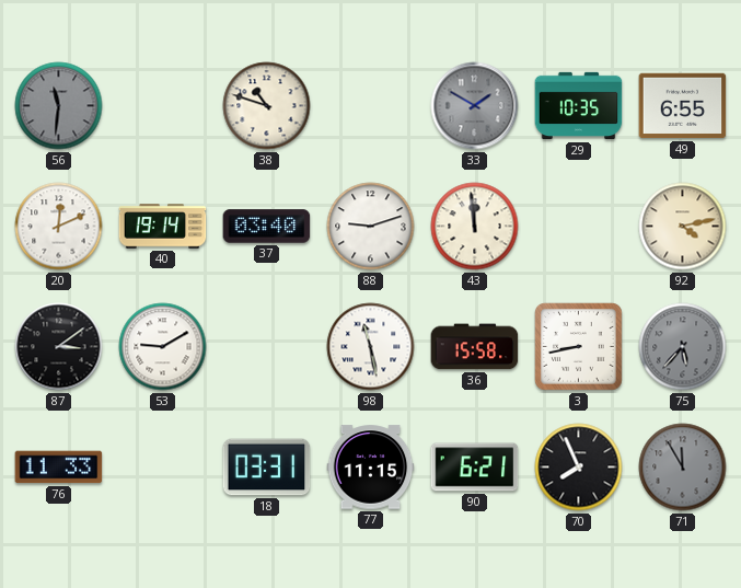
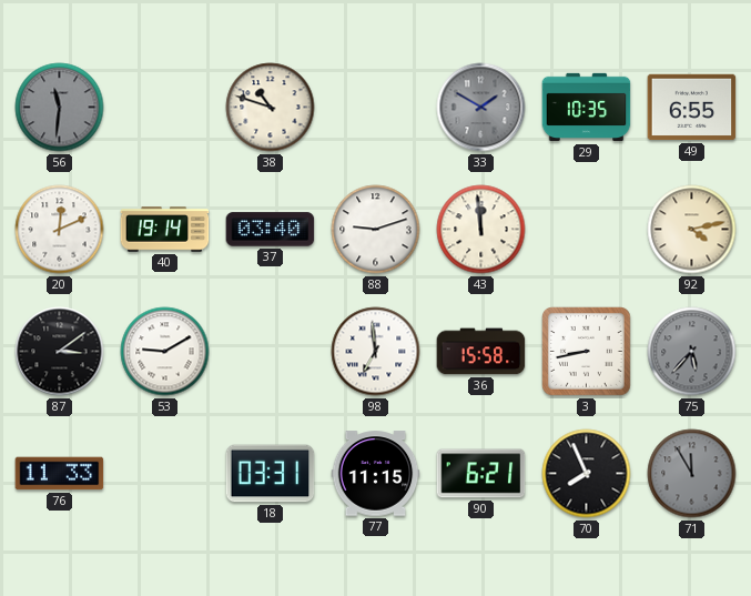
98: 11:28 -> 6:59
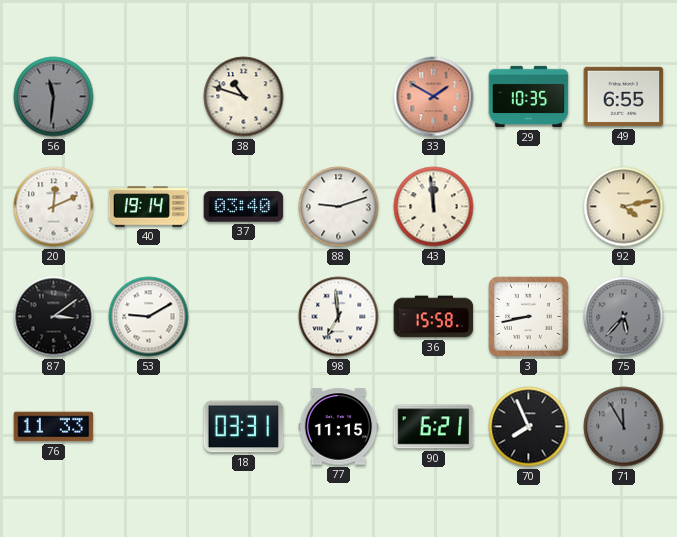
33 dial: grey -> salmon
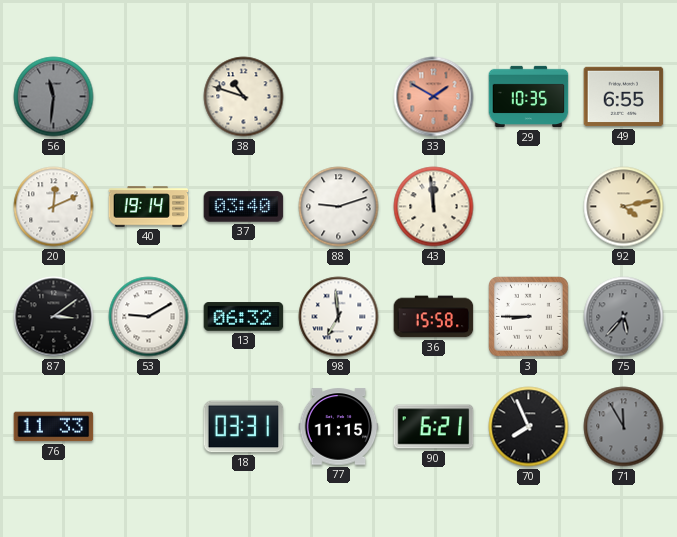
13: none -> 06:32
3: 8:43 -> 8:45
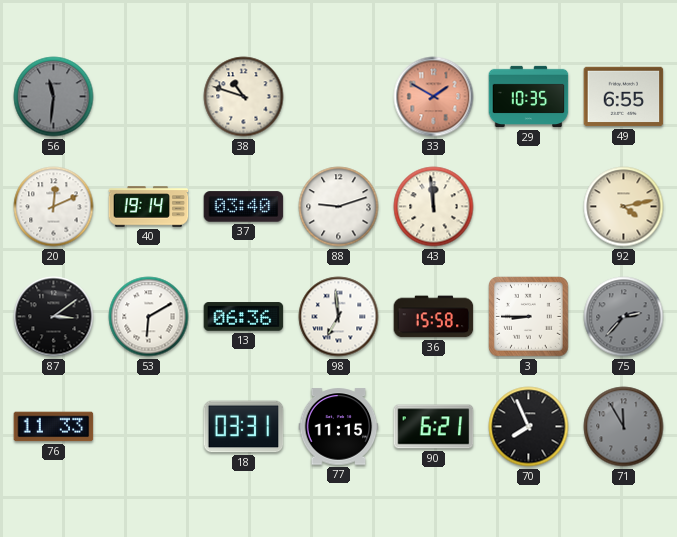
53: 9:10 -> 6:10
13: 06:32 -> 06:36
75: 5:37 -> 2:37
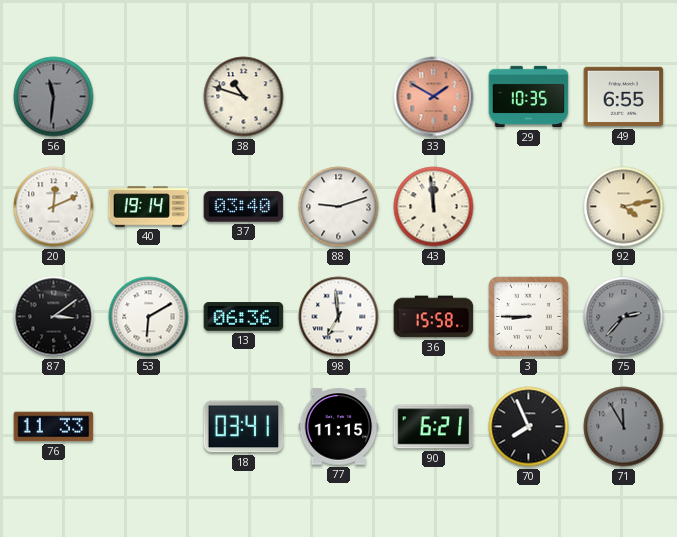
18: 03:31 -> 03:41
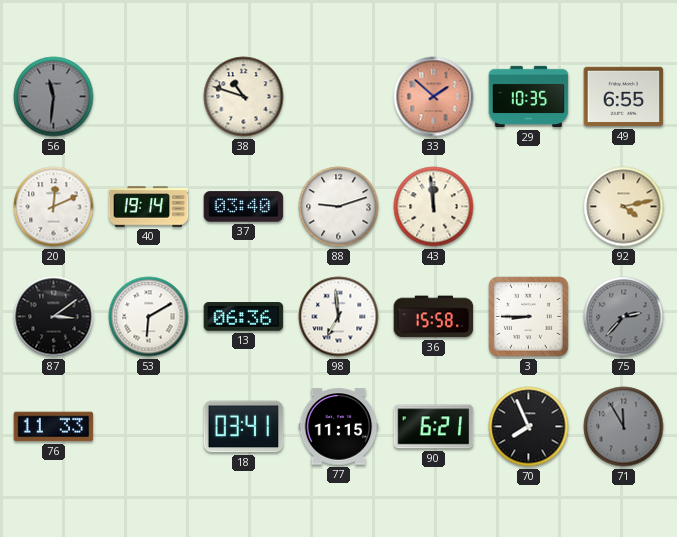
33: 1:50 -> 1:52
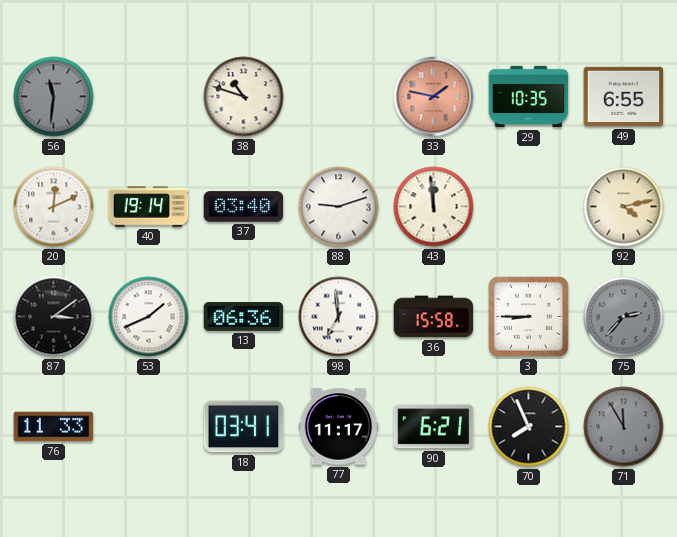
33: 1:52 -> 1:47
53: 6:10 -> 1:41
77: 11:15 -> 11:17
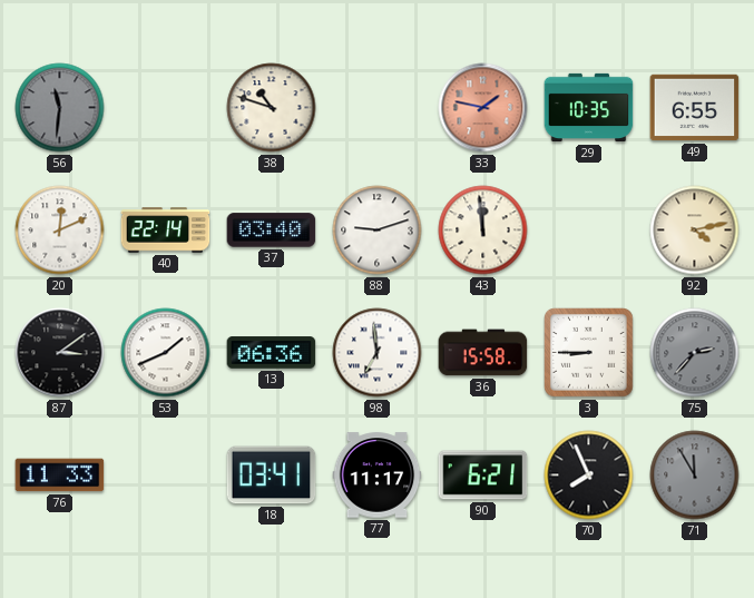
40: 19:14 -> 22:14
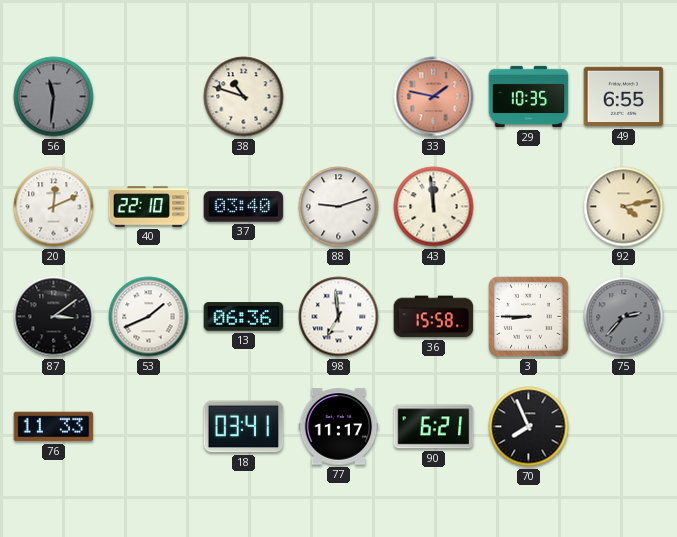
40: 22:14 -> 22:10
71: 11:55 -> none
